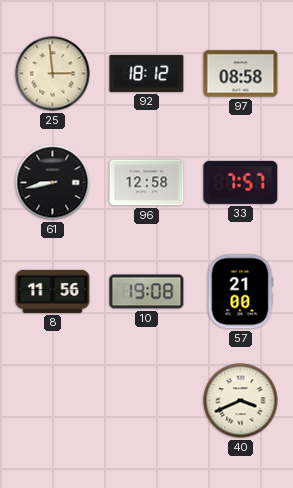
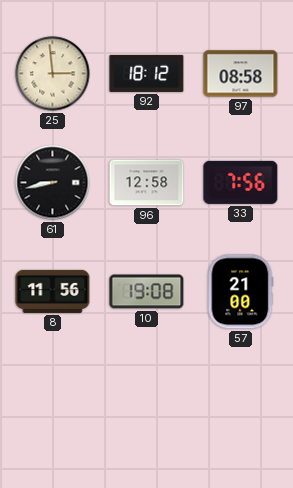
33: 7:57 -> 7:56
40: 3:41 -> none
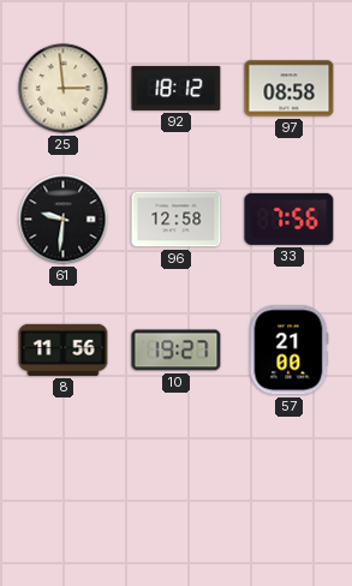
61: 8:43 -> 9:31
10: 19:08 -> 19:27
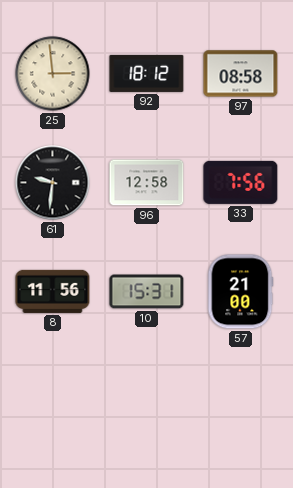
10: 19:27 -> 15:31
